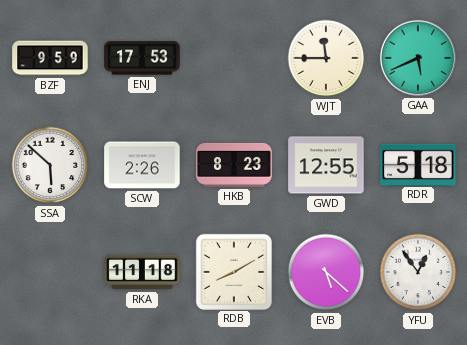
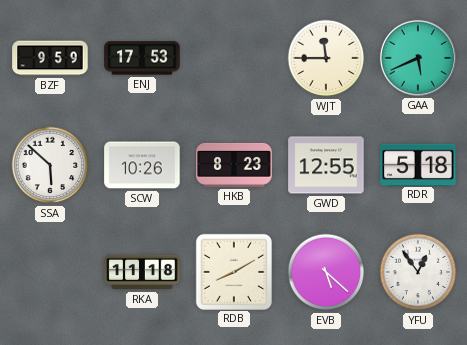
SCW: 2:26 -> 10:26
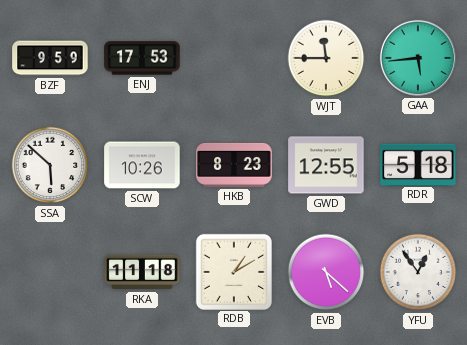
GAA: 5:41 -> 5:44
RDB: 8:10 -> 1:10
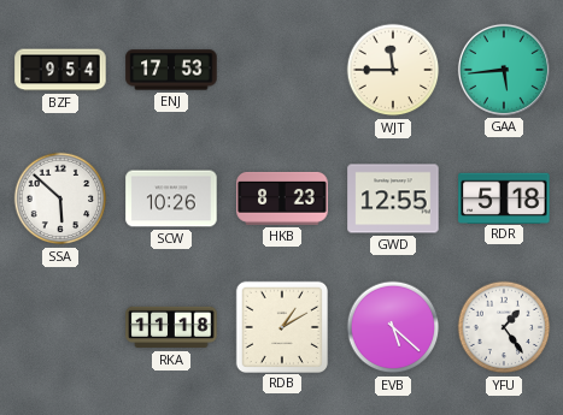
BZF: 9:59 -> 9:54
YFU: 12:54 -> 1:24
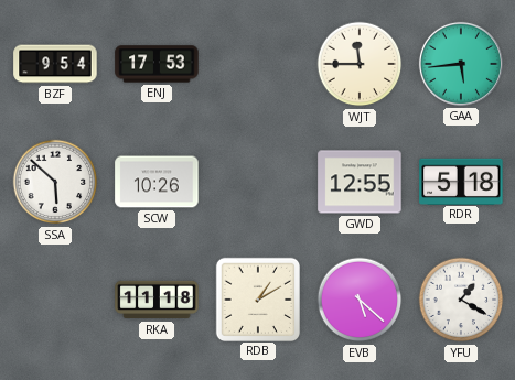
HKB: 8:23 -> none
YFU: 1:24 -> 1:20
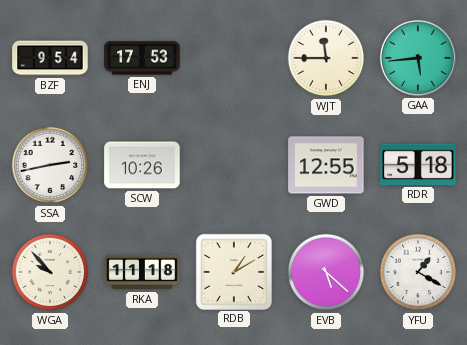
SSA: 5:52 -> 2:43
WGA: none -> 9:53
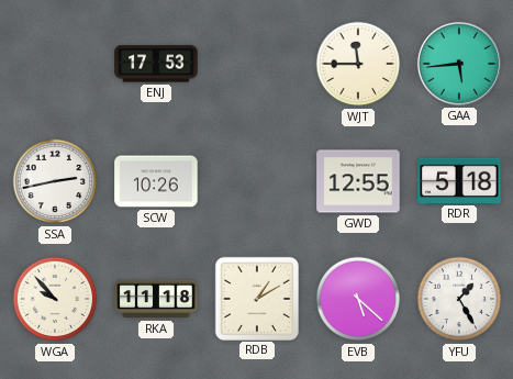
BZF: 9:54 -> none
YFU: 1:20 -> 1:25
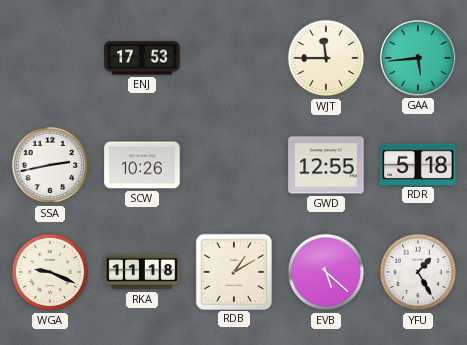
WGA: 9:53 -> 9:19
